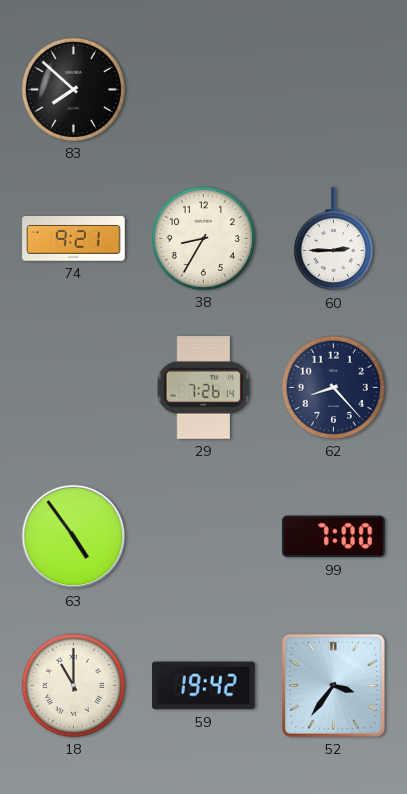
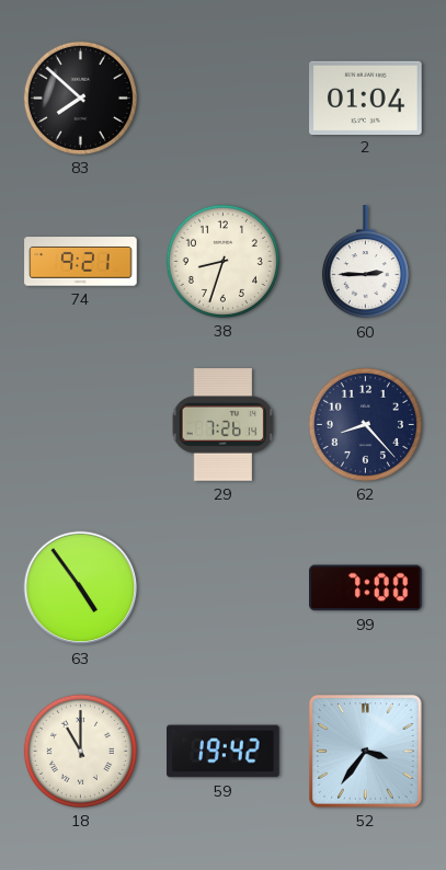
2: none -> 01:04
38: 8:35 -> 8:33
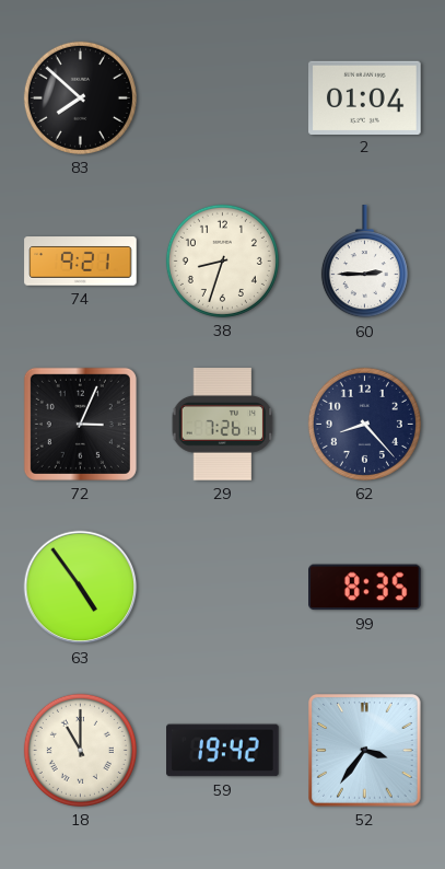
72: none -> 3:04
99: 7:00 -> 8:35
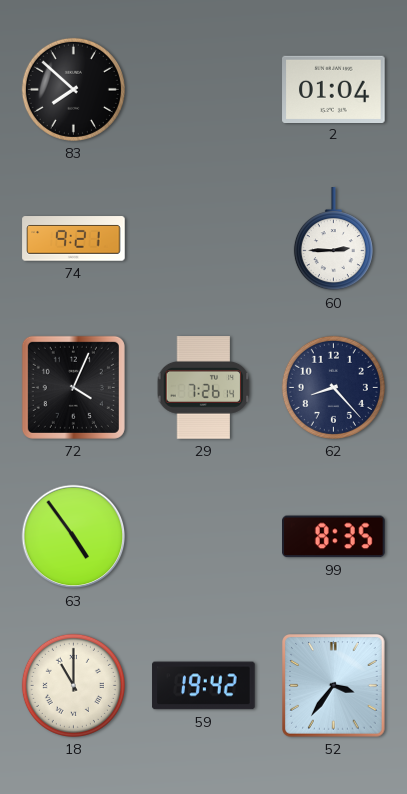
38: 8:33 -> none
72: 3:04 -> 4:04
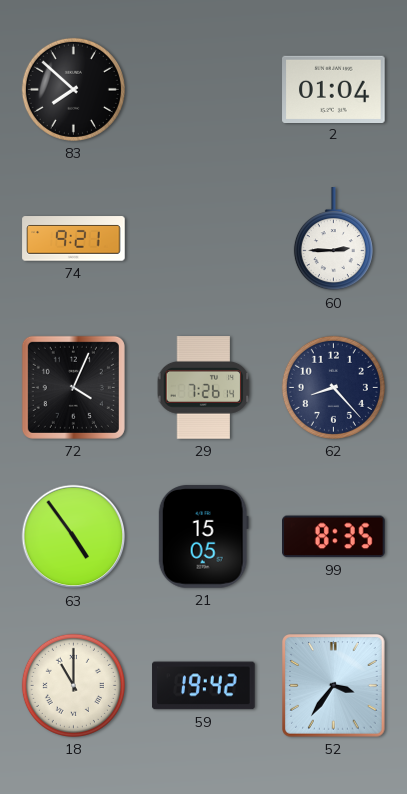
21: none -> 15:05
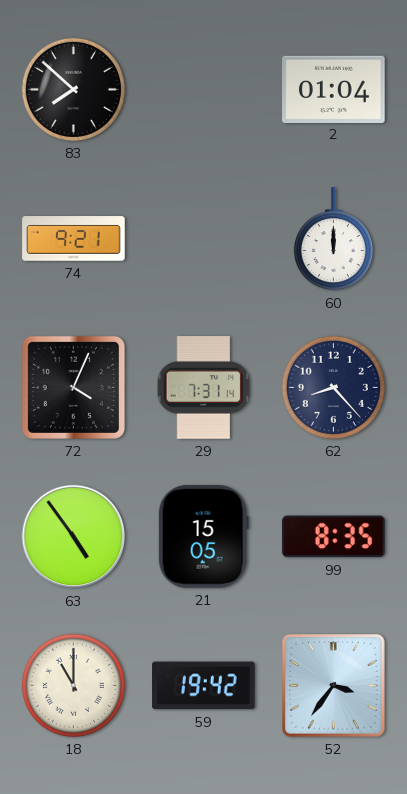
60: 2:45 -> 12:00
29: 7:26 -> 7:31
